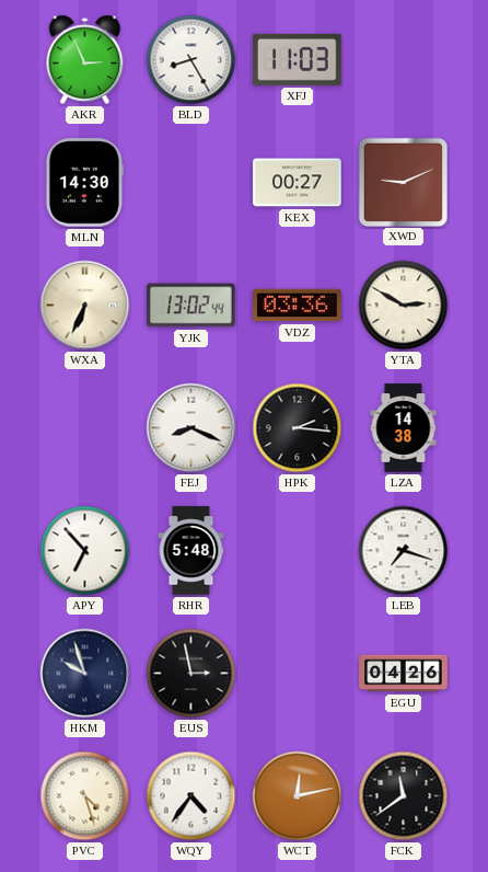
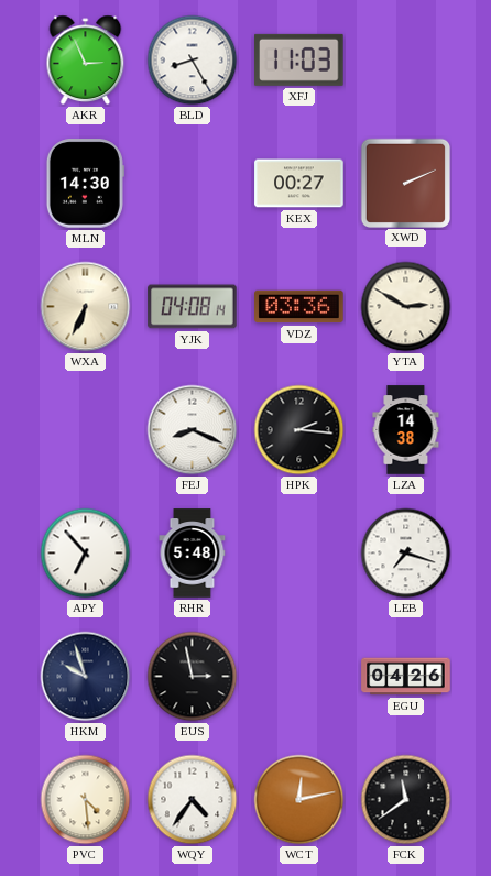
XWD: 9:11 -> 2:11
YJK: 13:02 -> 04:08
PVC: 4:27 -> 4:29
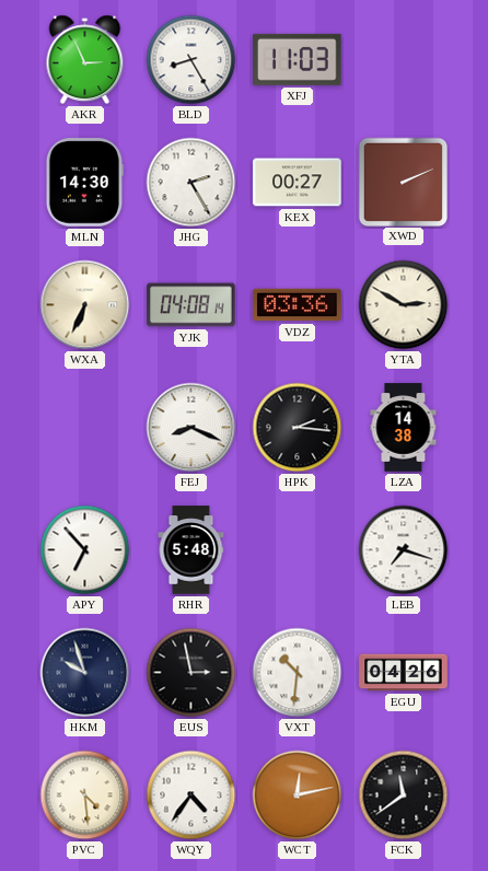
JHG: none -> 2:25
VXT: none -> 10:31
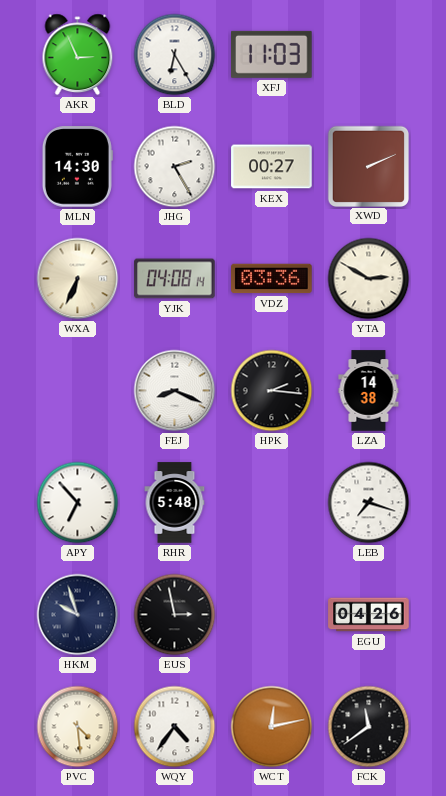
BLD: 8:25 -> 6:25
VXT: 10:31 -> none
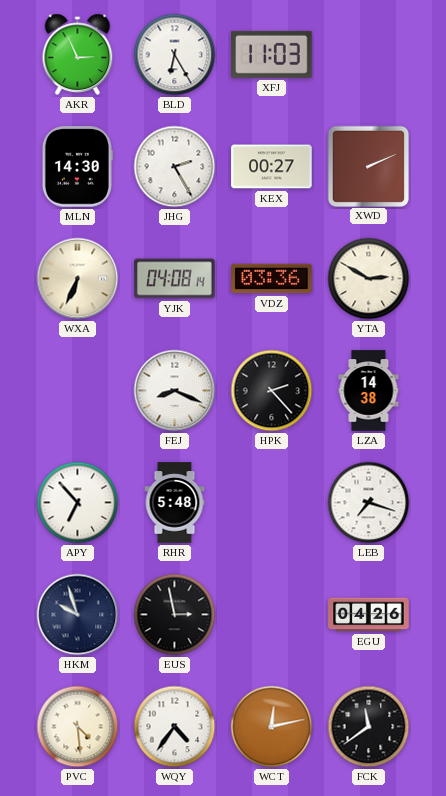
HPK: 2:16 -> 2:23
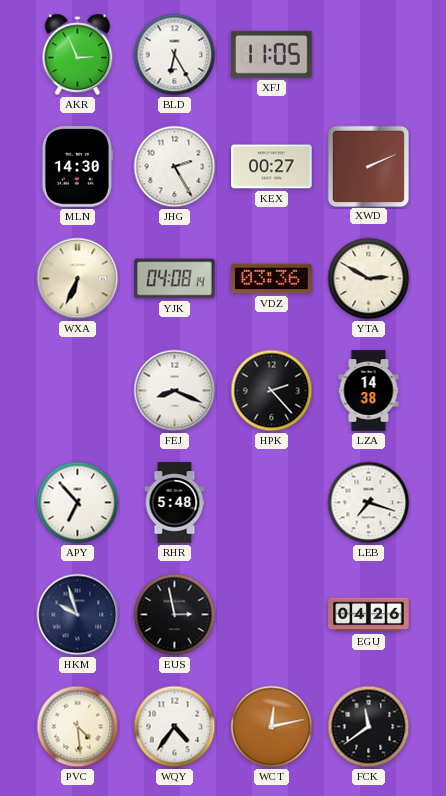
XFJ: 11:03 -> 11:05
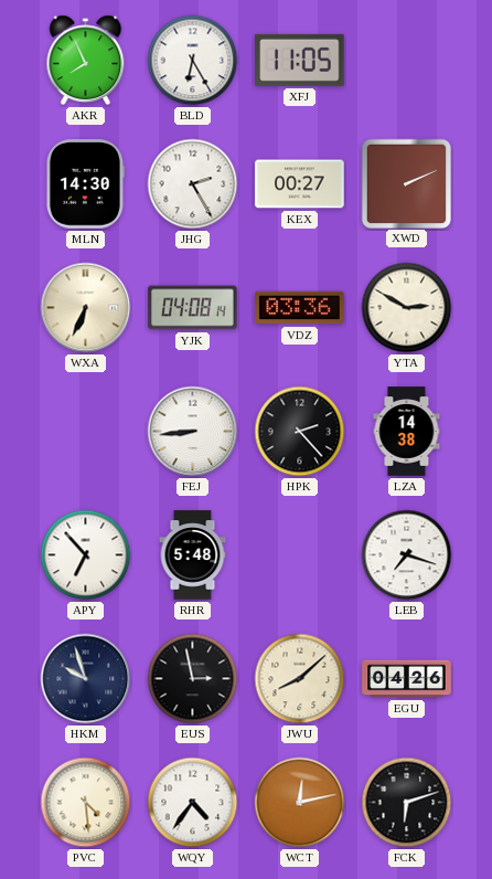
AKR: 2:56 -> 7:56
FEJ: 8:19 -> 8:44
JWU: none -> 8:08
FCK: 11:39 -> 6:12
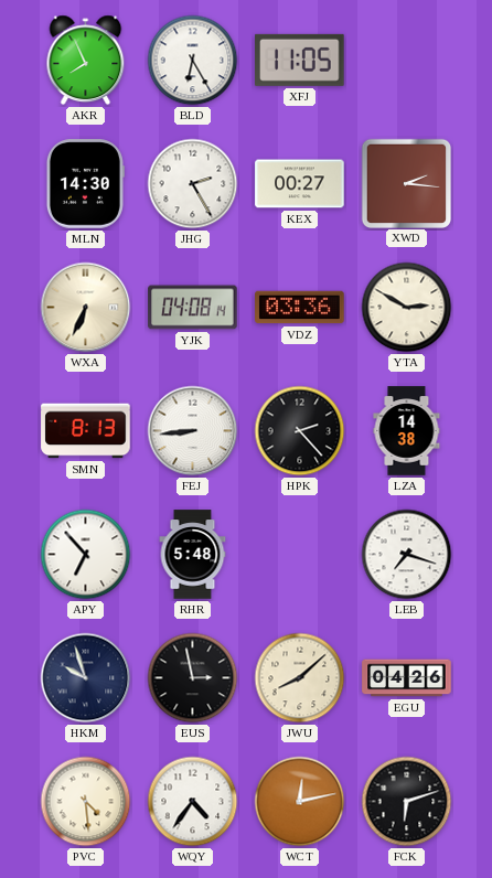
XWD: 2:11 -> 2:16
SMN: none -> 8:13
